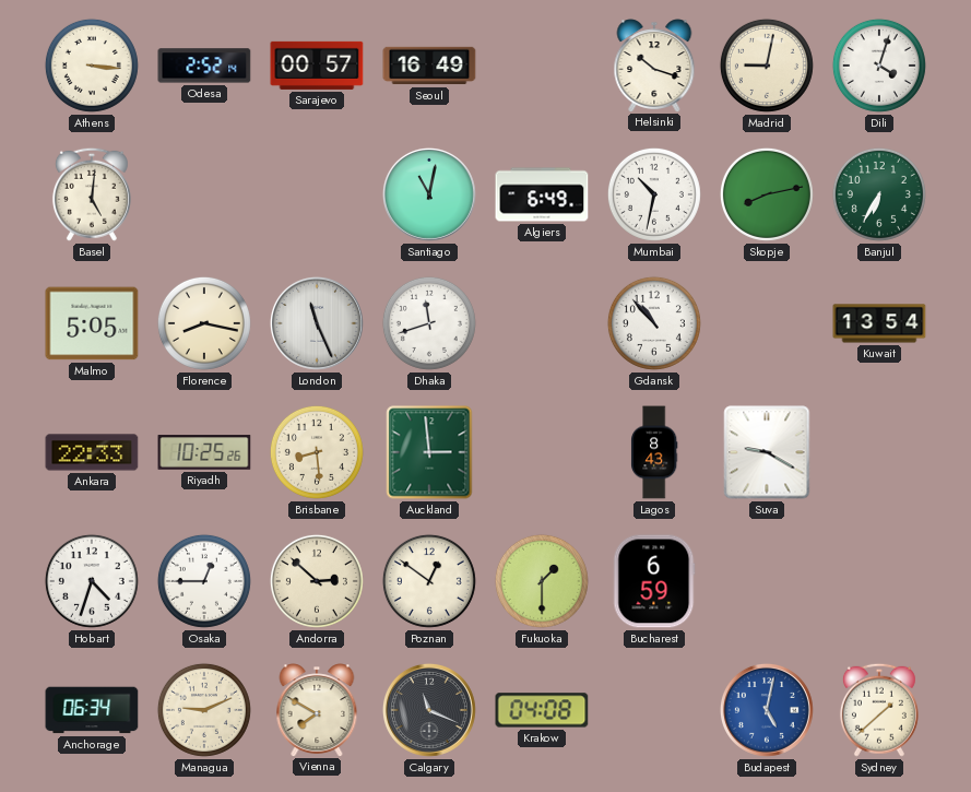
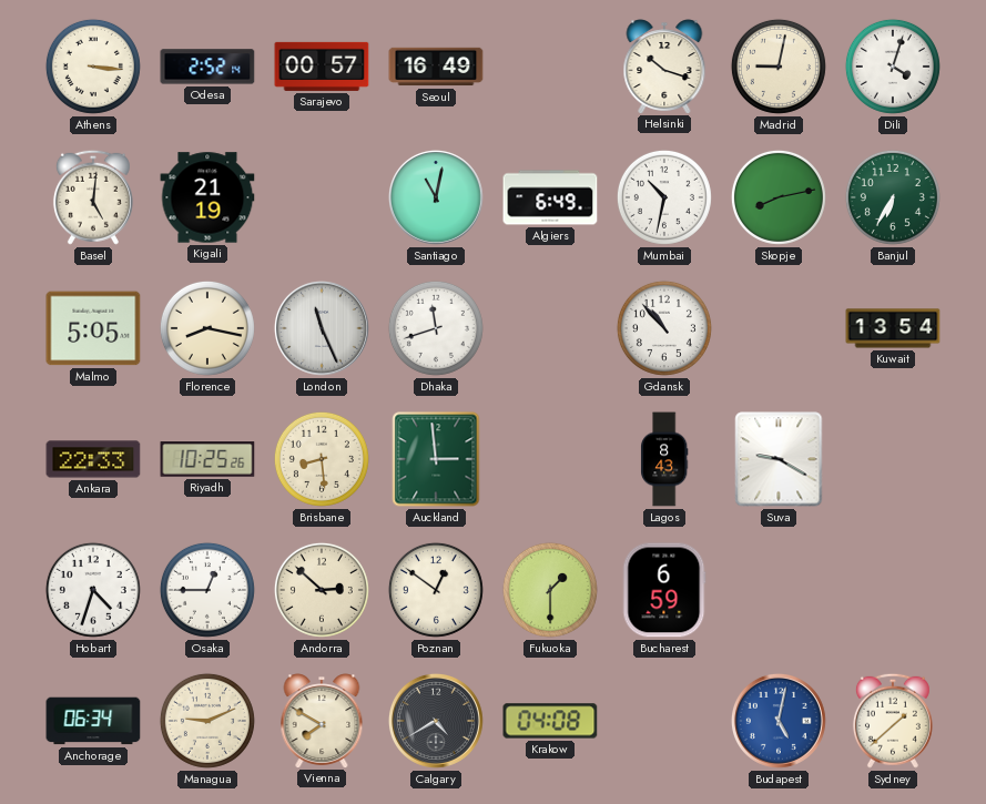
Kigali: none -> 21:19
Calgary: 11:19 -> 4:40
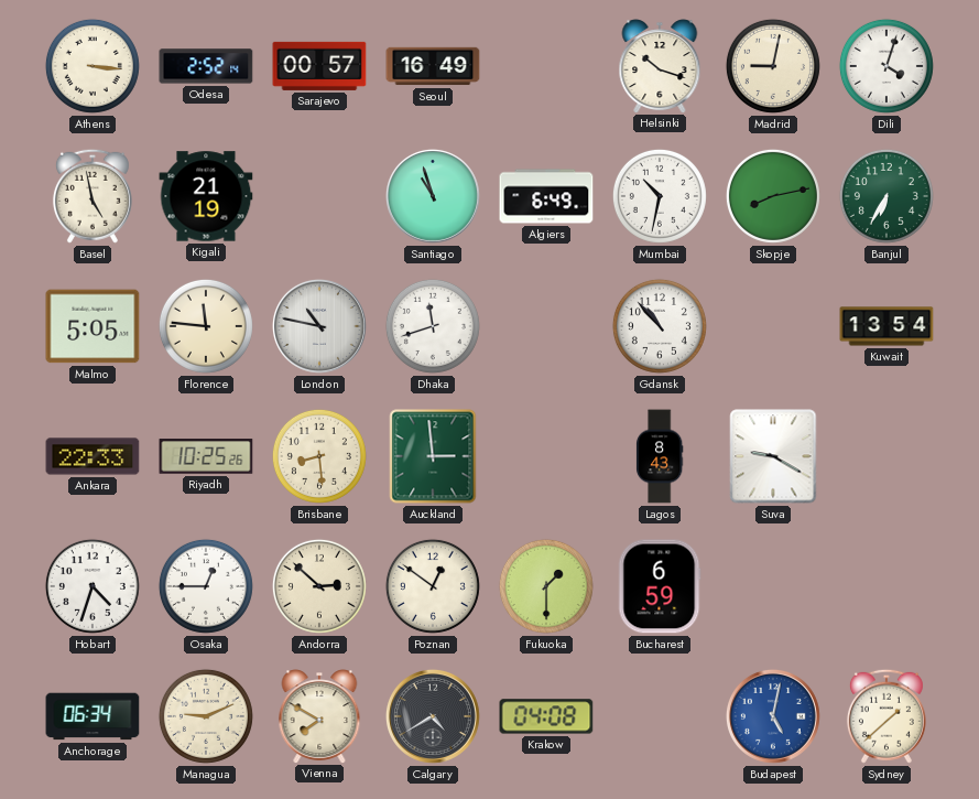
Basel: 5:01 -> 4:58
Santiago: 11:02 -> 10:57
Florence: 8:17 -> 11:46
London: 11:26 -> 10:47
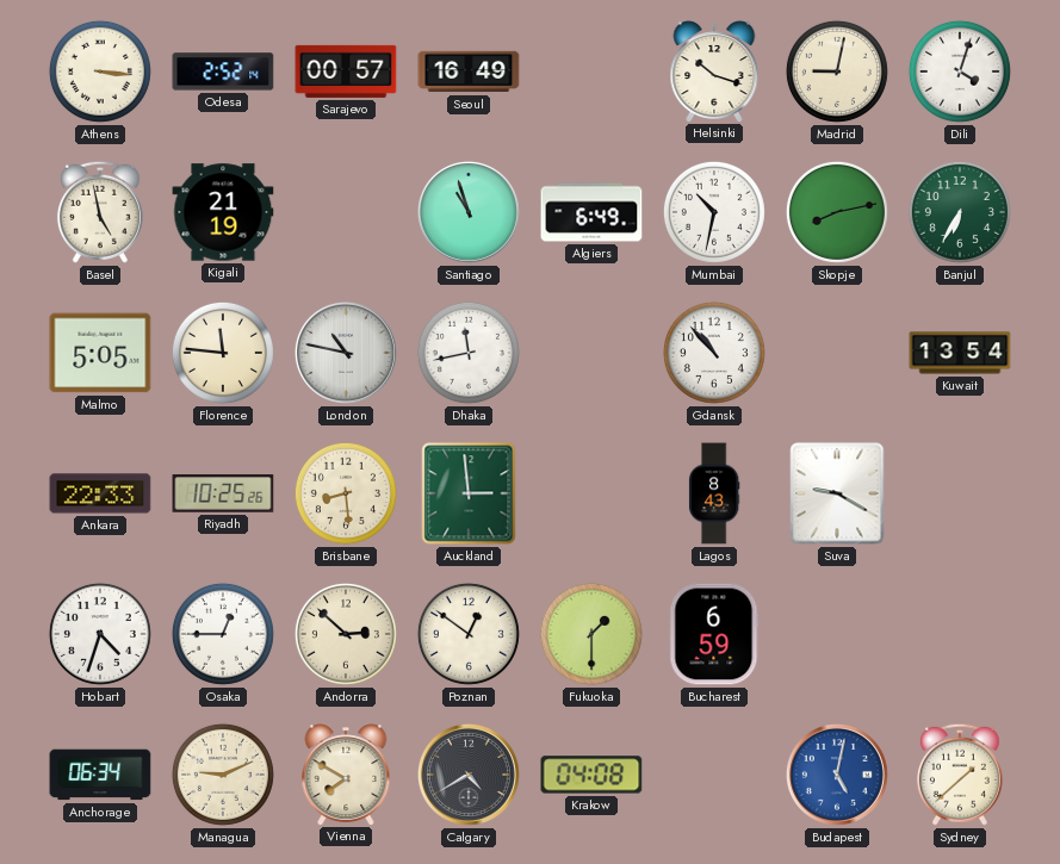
Dhaka: 11:42 -> 11:43
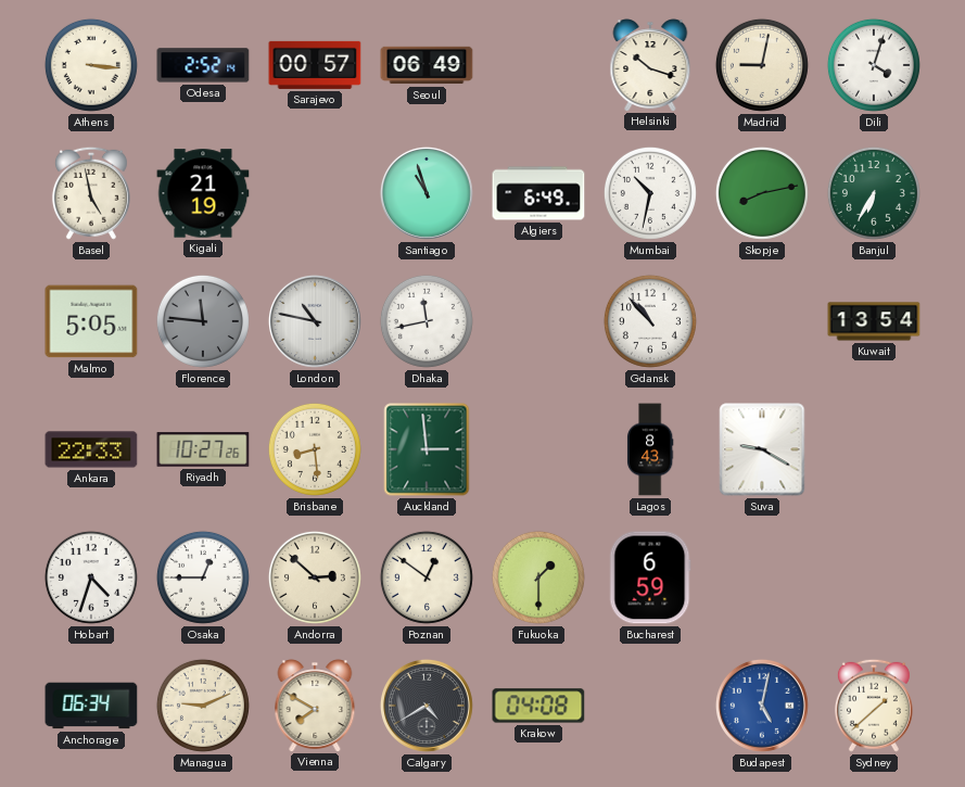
Seoul: 16:49 -> 06:49
Florence dial: cream -> grey
Riyadh: 10:25 -> 10:27
